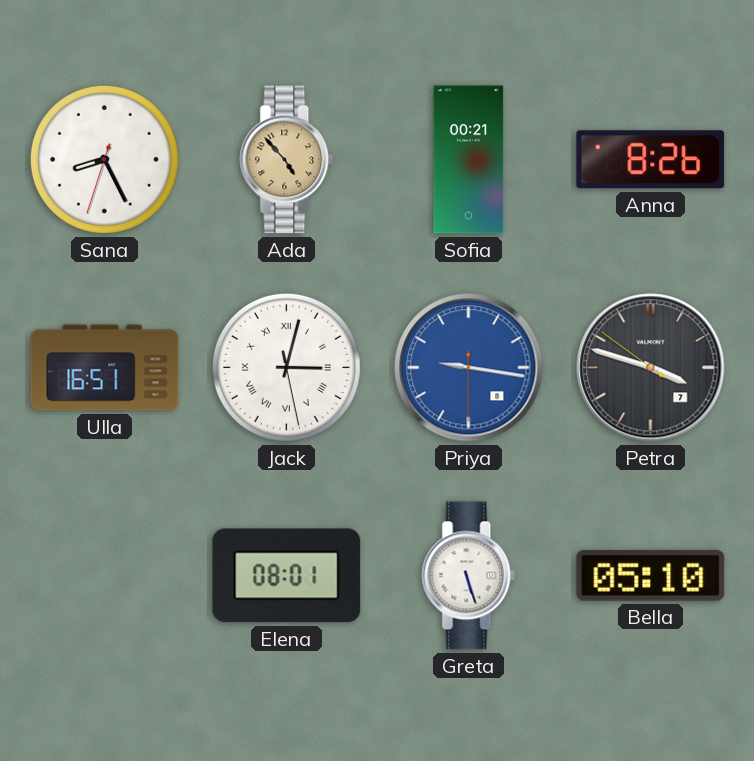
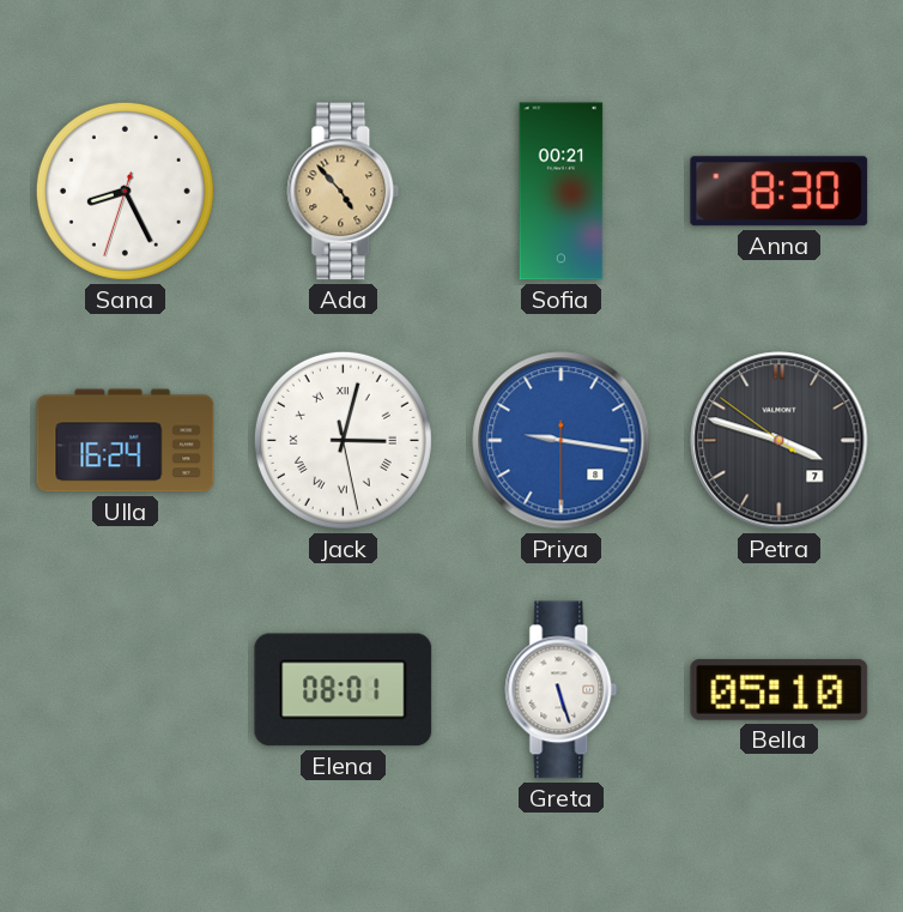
Anna: 8:26 -> 8:30
Ulla: 16:51 -> 16:24
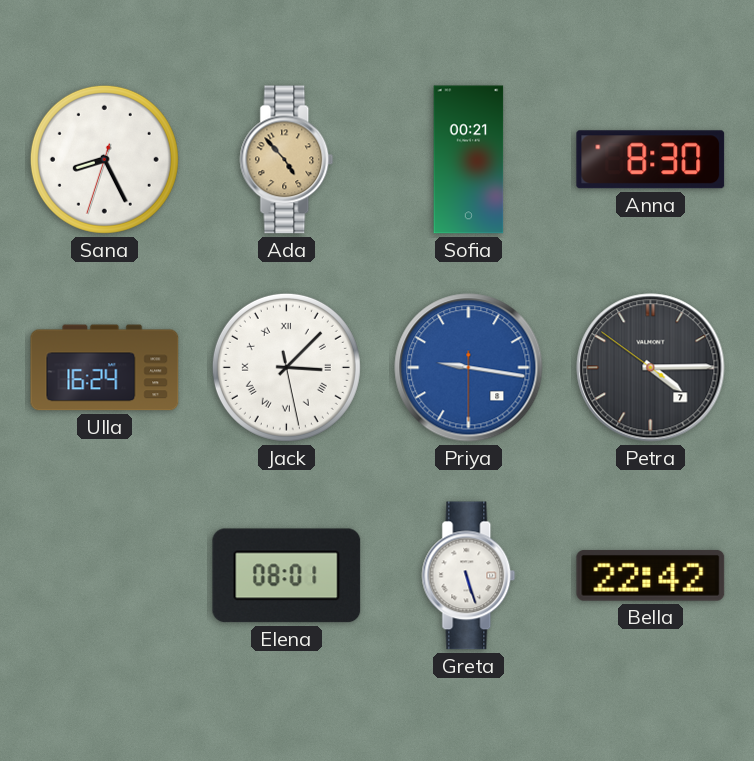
Jack: 3:02 -> 3:07
Petra: 3:47 -> 4:14
Bella: 05:10 -> 22:42
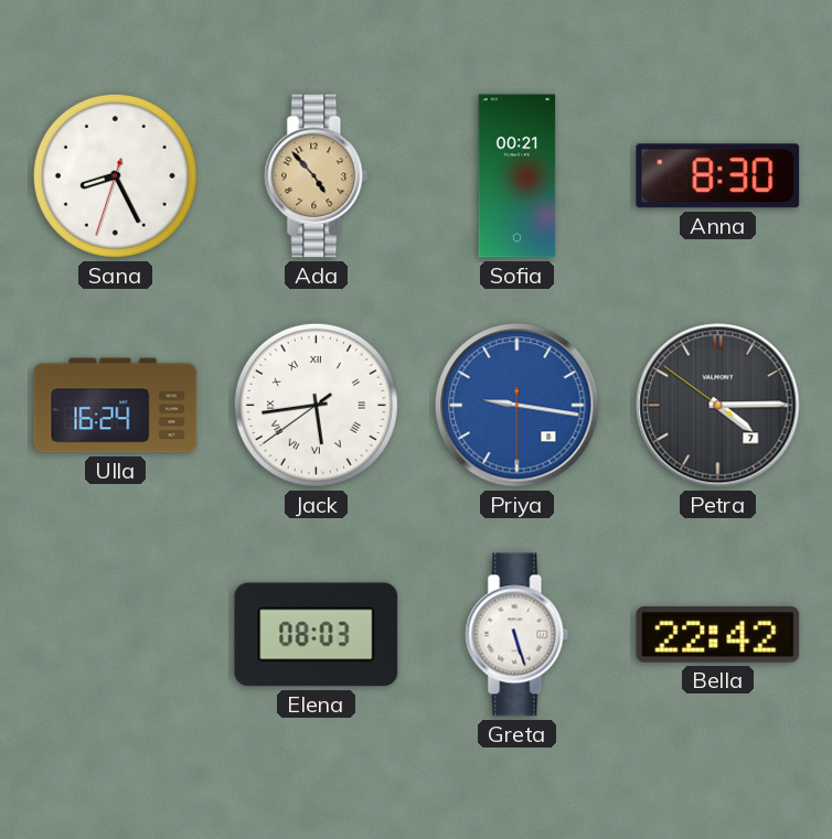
Jack: 3:07 -> 5:43
Elena: 08:01 -> 08:03
